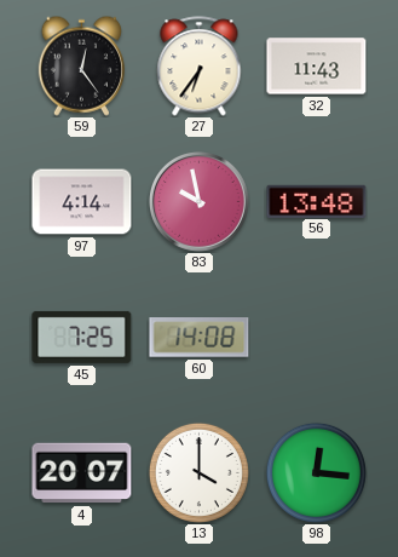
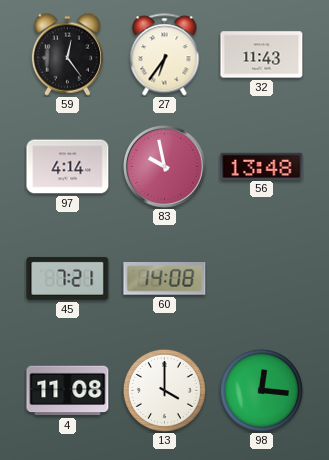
45: 7:25 -> 7:21
4: 20:07 -> 11:08
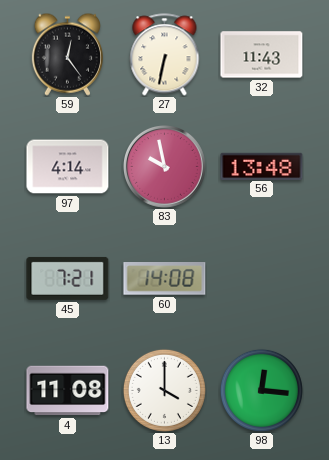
27: 6:36 -> 6:32
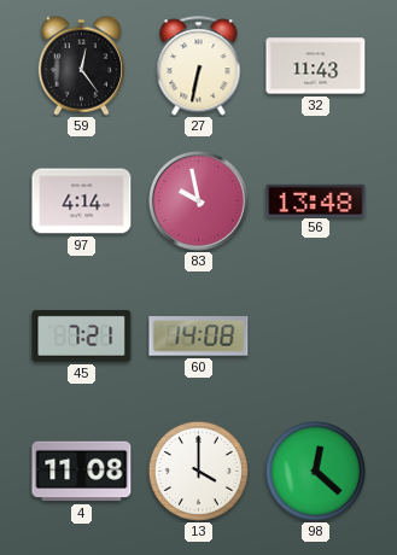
98: 12:16 -> 12:22
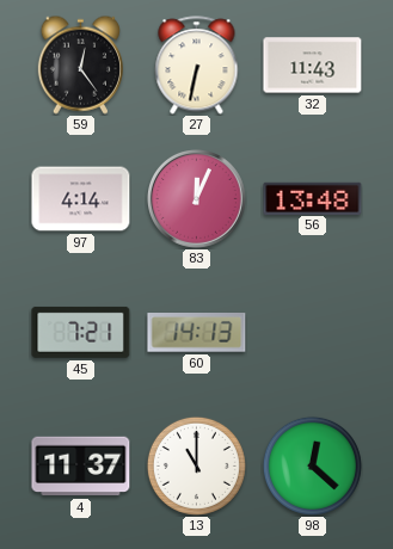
83: 9:58 -> 12:04
60: 14:08 -> 14:13
4: 11:08 -> 11:37
13: 4:00 -> 11:00
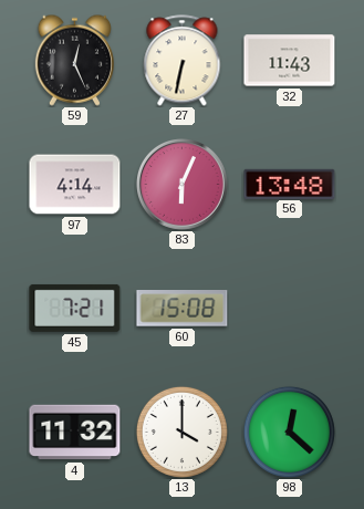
59: 12:24 -> 12:26
83: 12:04 -> 6:04
60: 14:13 -> 15:08
4: 11:37 -> 11:32
13: 11:00 -> 4:00
